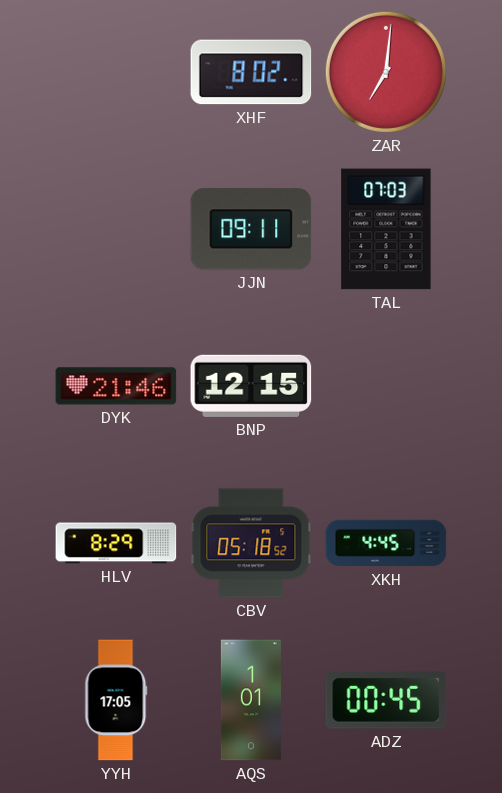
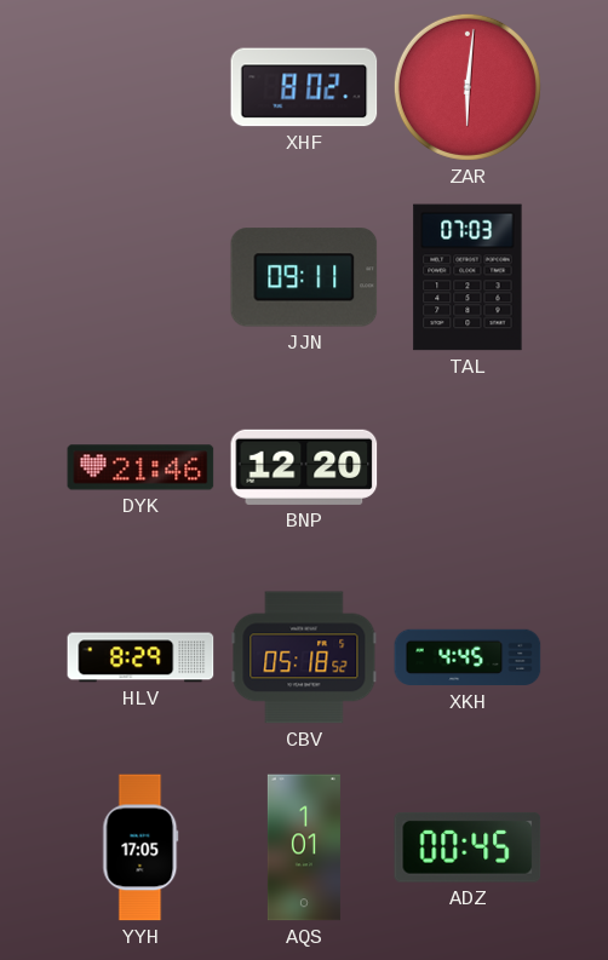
ZAR: 7:01 -> 6:01
BNP: 12:15 -> 12:20
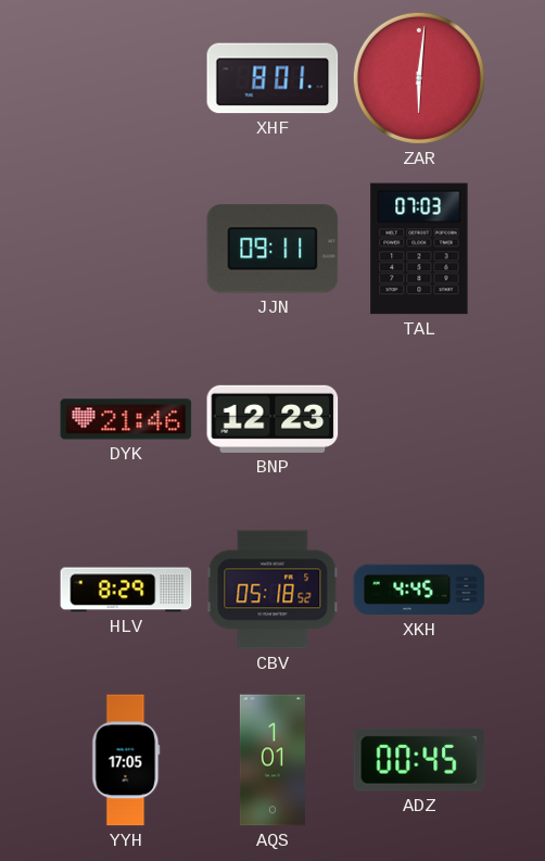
XHF: 8:02 -> 8:01
BNP: 12:20 -> 12:23
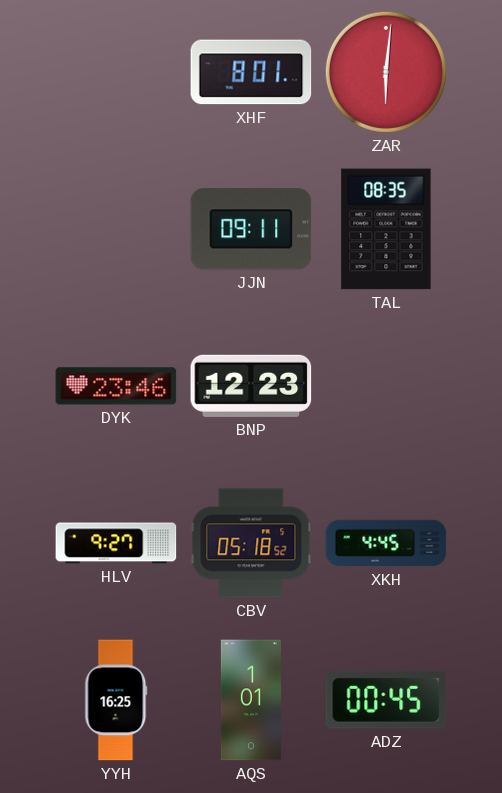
TAL: 07:03 -> 08:35
DYK: 21:46 -> 23:46
HLV: 8:29 -> 9:27
YYH: 17:05 -> 16:25
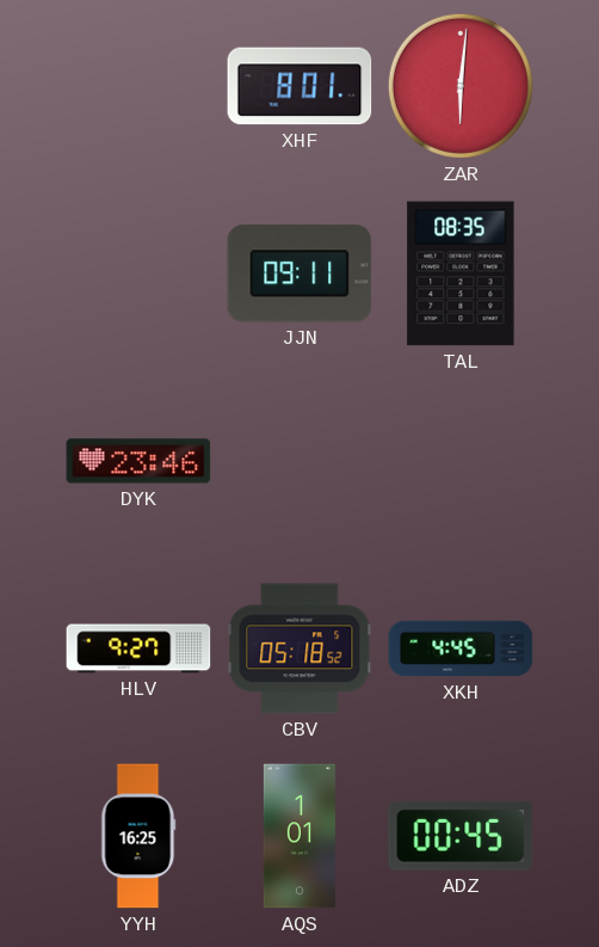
BNP: 12:23 -> none
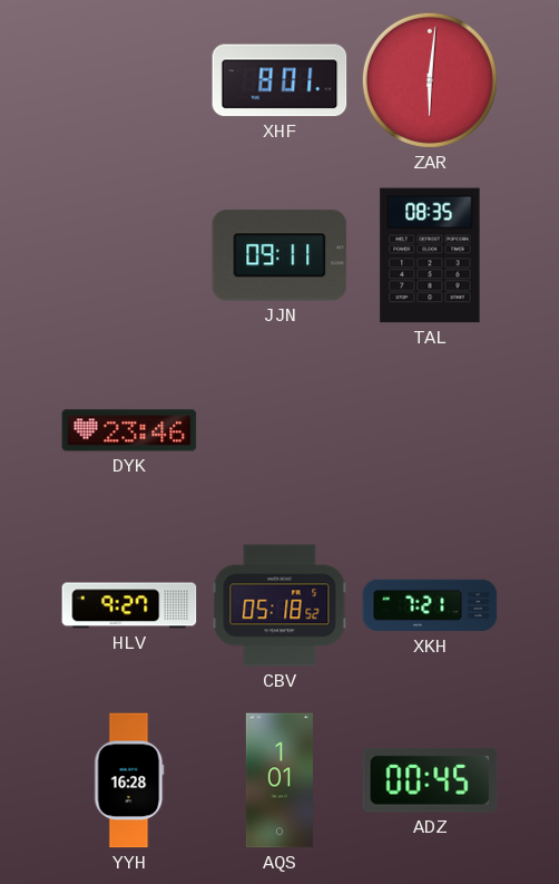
XKH: 4:45 -> 7:21
YYH: 16:25 -> 16:28
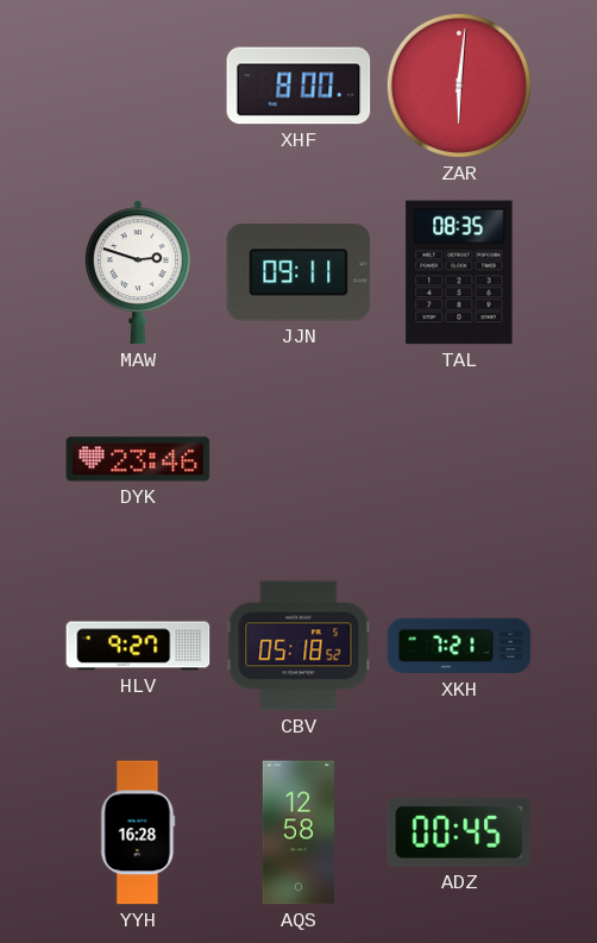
XHF: 8:01 -> 8:00
MAW: none -> 2:48
AQS: 1:01 -> 12:58
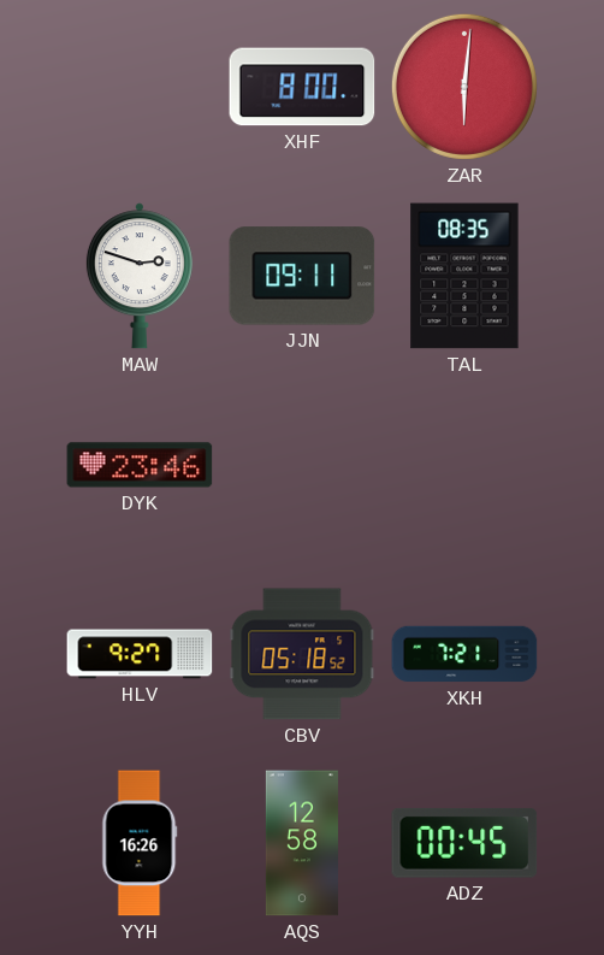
YYH: 16:28 -> 16:26
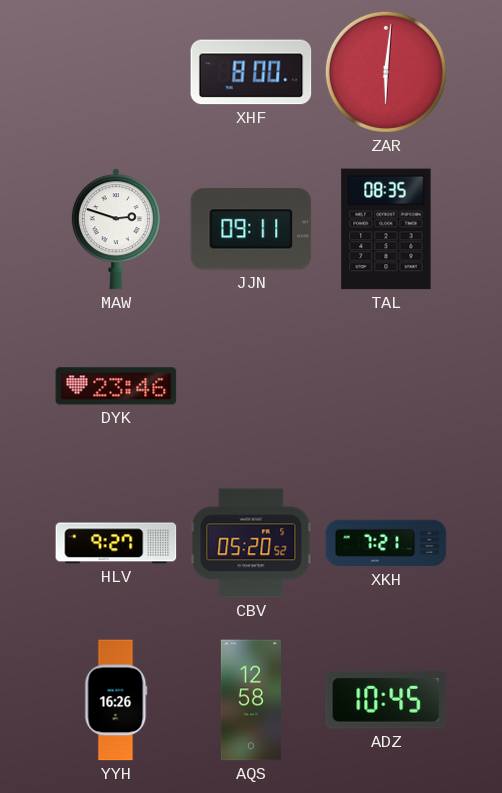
CBV: 05:18 -> 05:20
ADZ: 00:45 -> 10:45
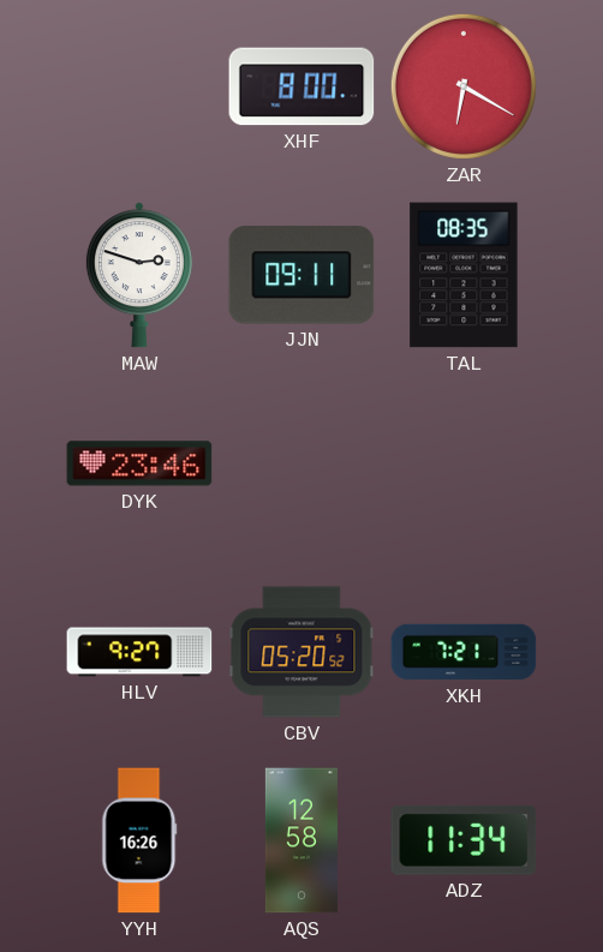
ZAR: 6:01 -> 6:20
ADZ: 10:45 -> 11:34
